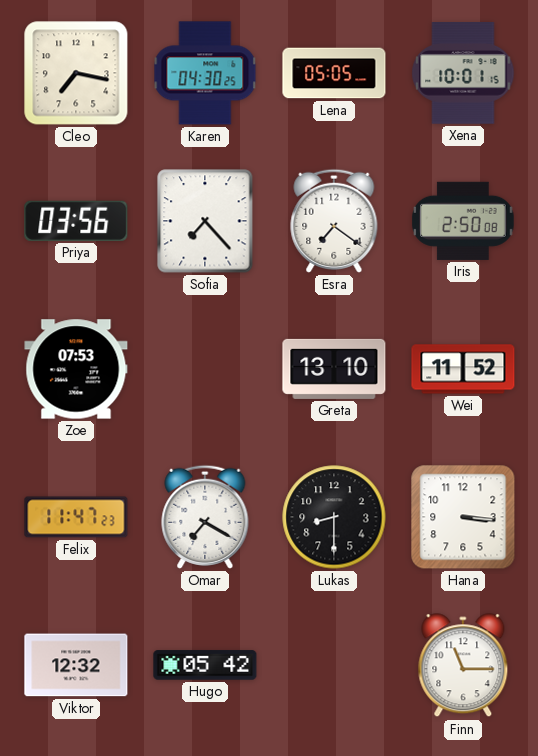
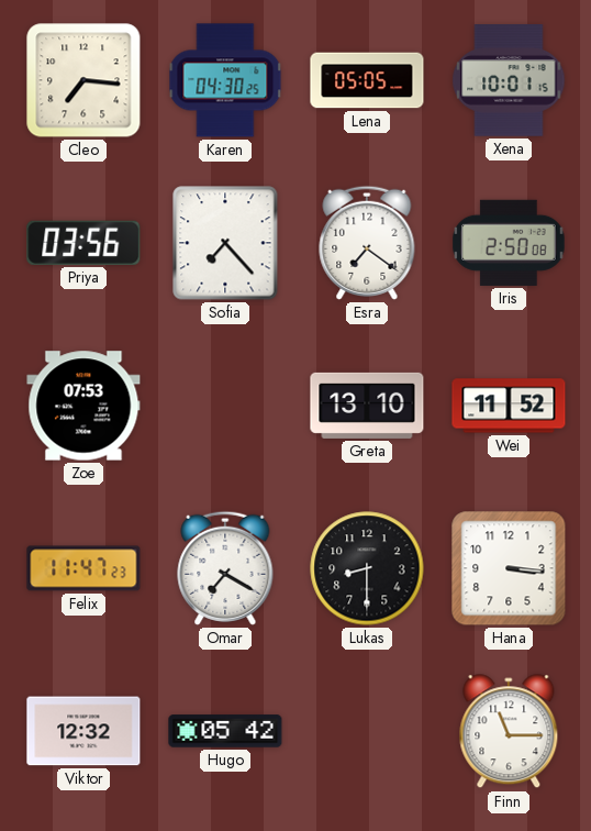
Cleo: 7:17 -> 7:16
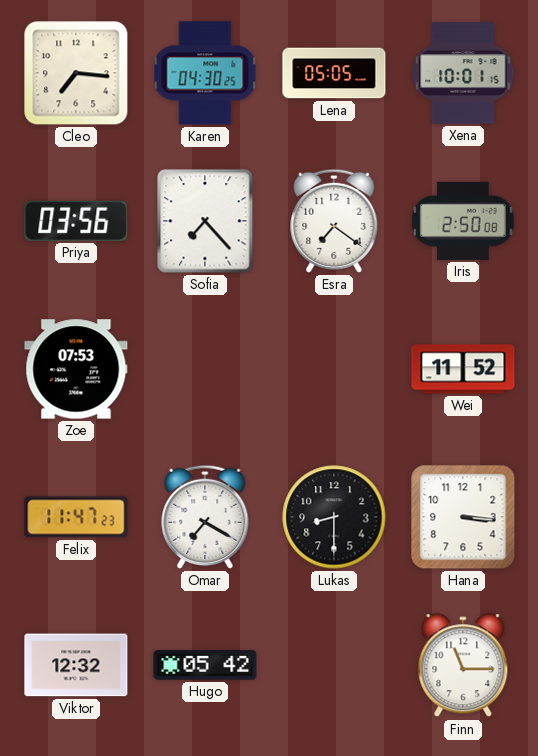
Greta: 13:10 -> none
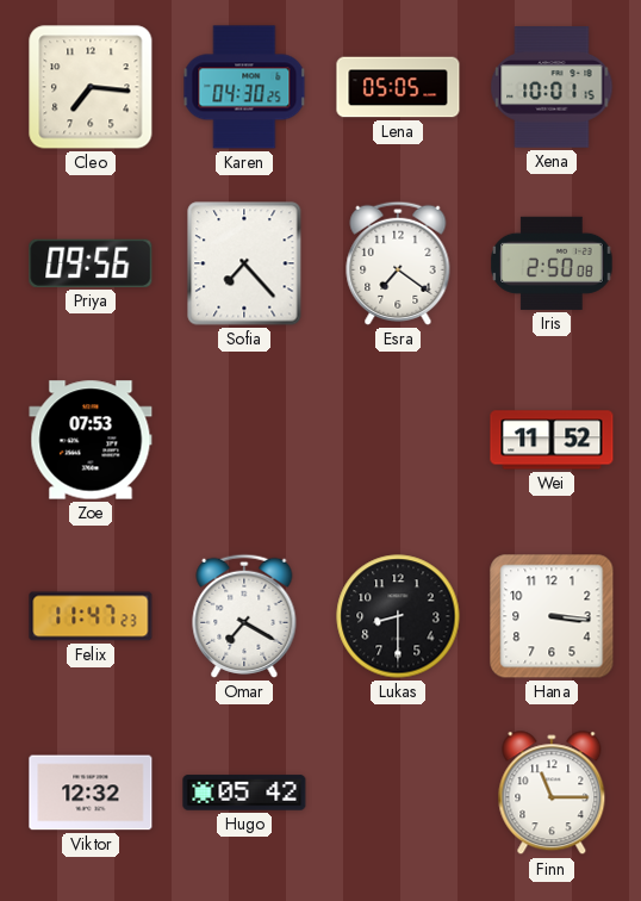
Priya: 03:56 -> 09:56
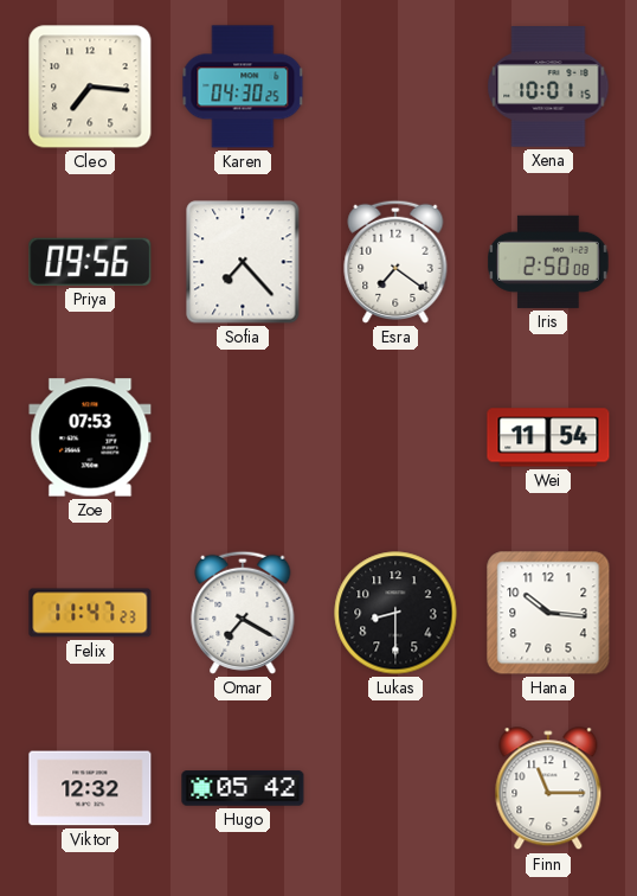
Lena: 05:05 -> none
Wei: 11:52 -> 11:54
Hana: 3:16 -> 10:16
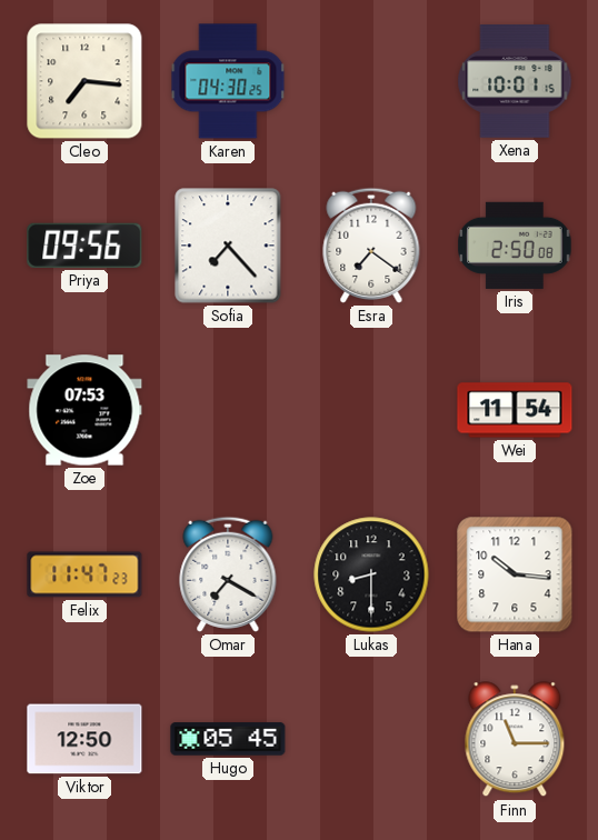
Viktor: 12:32 -> 12:50
Hugo: 05:42 -> 05:45
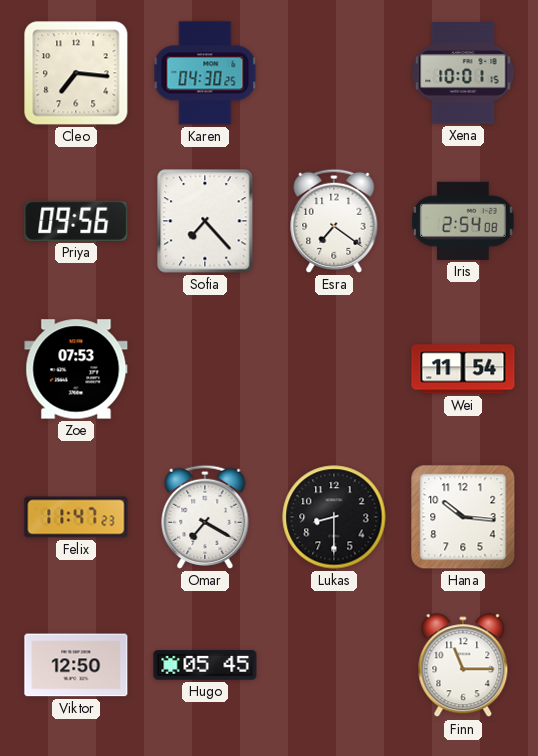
Iris: 2:50 -> 2:54
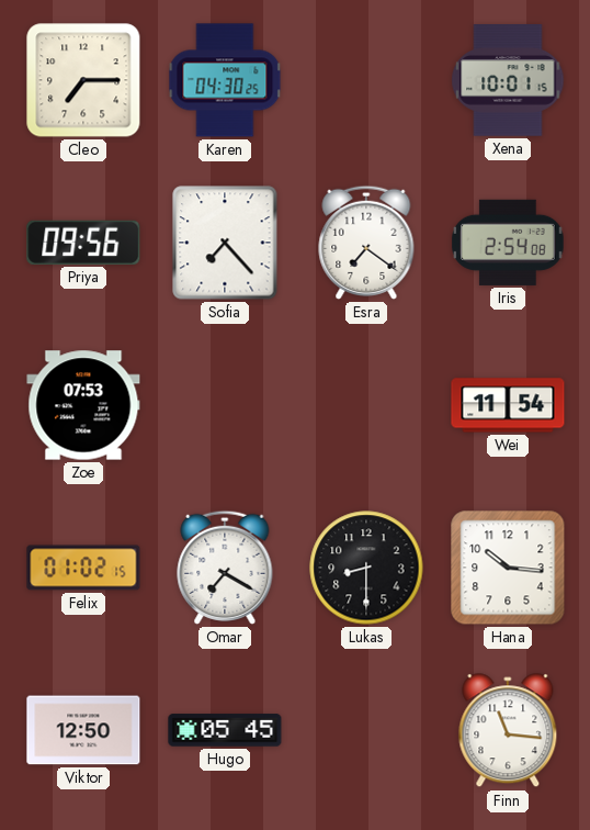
Cleo: 7:16 -> 7:15
Felix: 11:47 -> 01:02
Finn: 11:15 -> 11:16
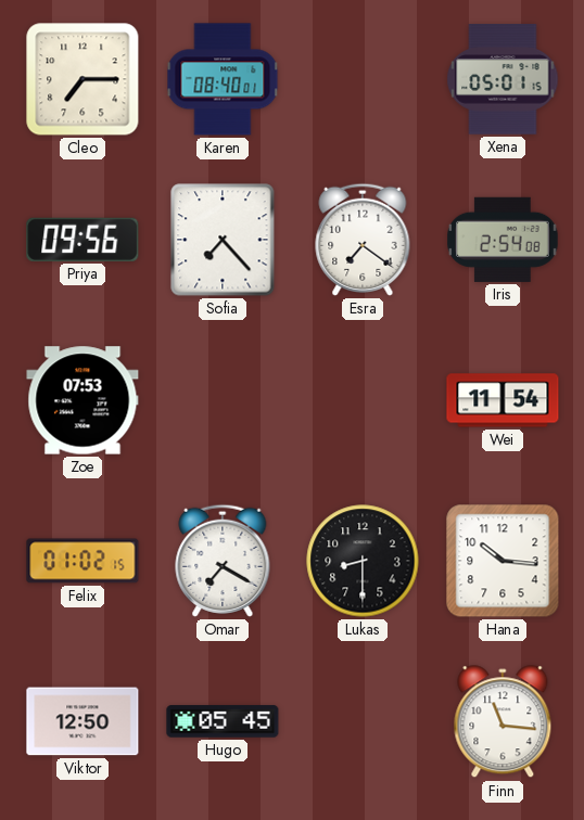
Karen: 04:30 -> 08:40
Xena: 10:01 -> 05:01
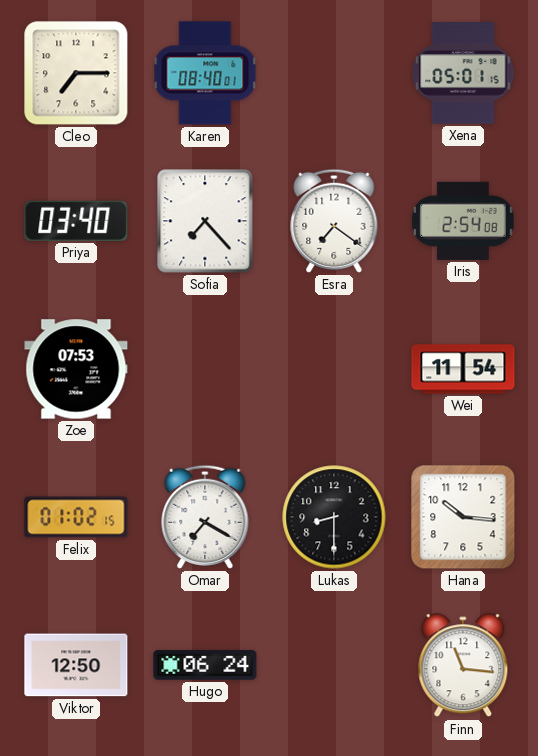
Priya: 09:56 -> 03:40
Hugo: 05:45 -> 06:24
